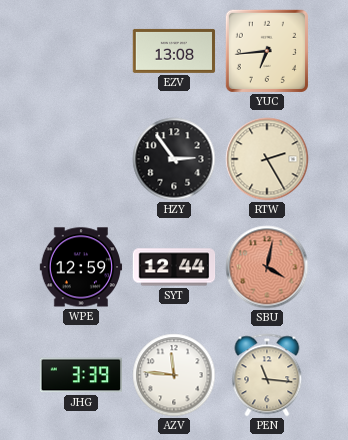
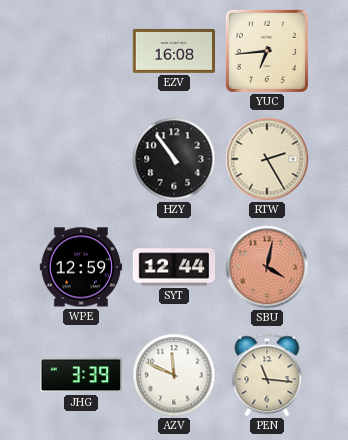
EZV: 13:08 -> 16:08
HZY: 2:54 -> 10:54
AZV: 11:46 -> 11:49
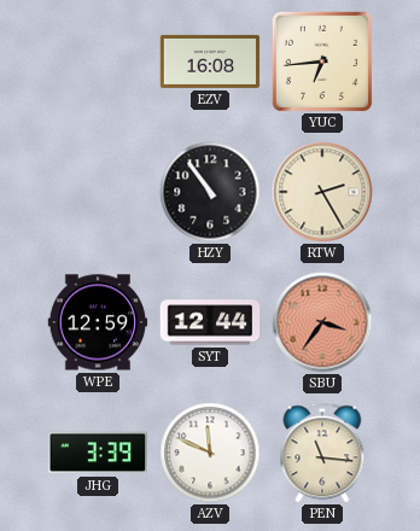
SBU: 4:02 -> 3:36
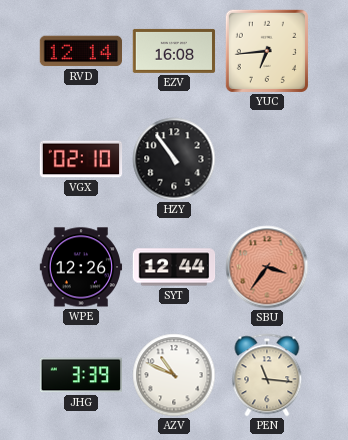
RVD: none -> 12:14
VGX: none -> 02:10
RTW: 2:25 -> none
WPE: 12:59 -> 12:26
AZV: 11:49 -> 10:49
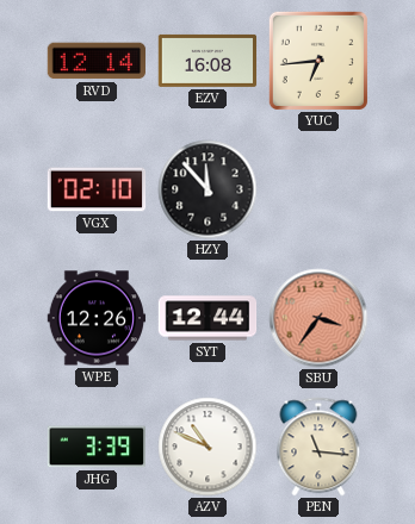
HZY: 10:54 -> 11:53
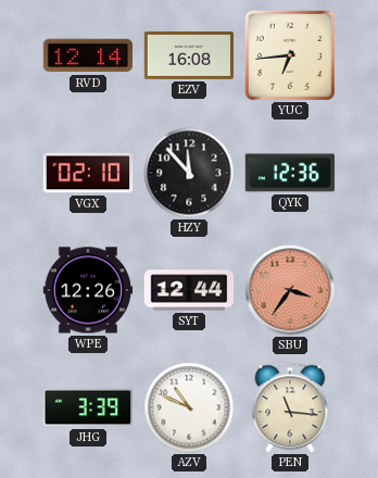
QYK: none -> 12:36
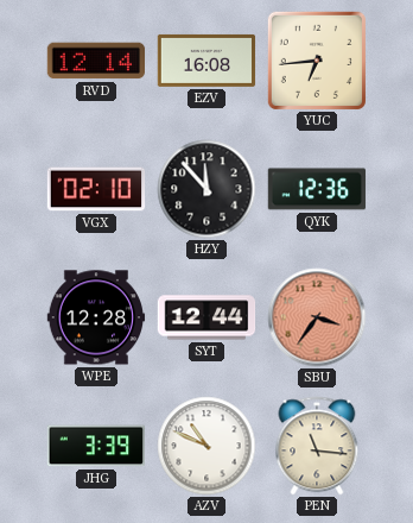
WPE: 12:26 -> 12:28
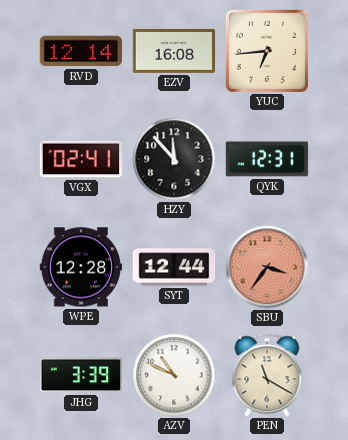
VGX: 02:10 -> 02:41
QYK: 12:36 -> 12:31
PEN: 11:16 -> 11:20
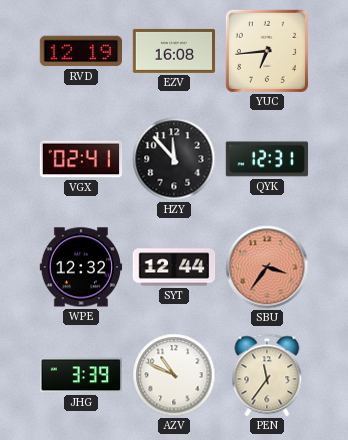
RVD: 12:14 -> 12:19
WPE: 12:28 -> 12:32
PEN: 11:20 -> 11:36
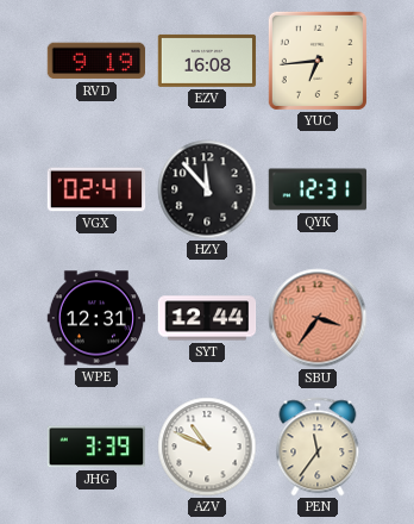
RVD: 12:19 -> 9:19
WPE: 12:32 -> 12:31
